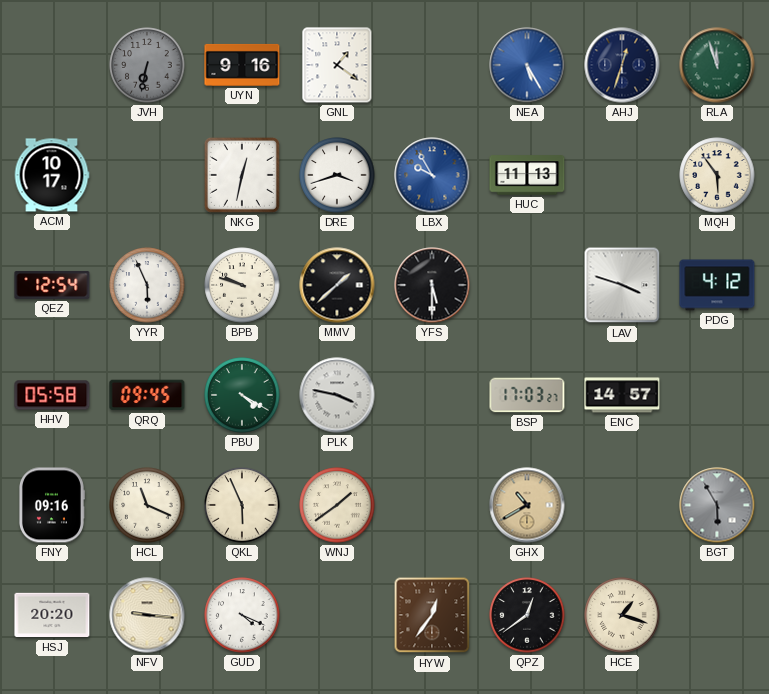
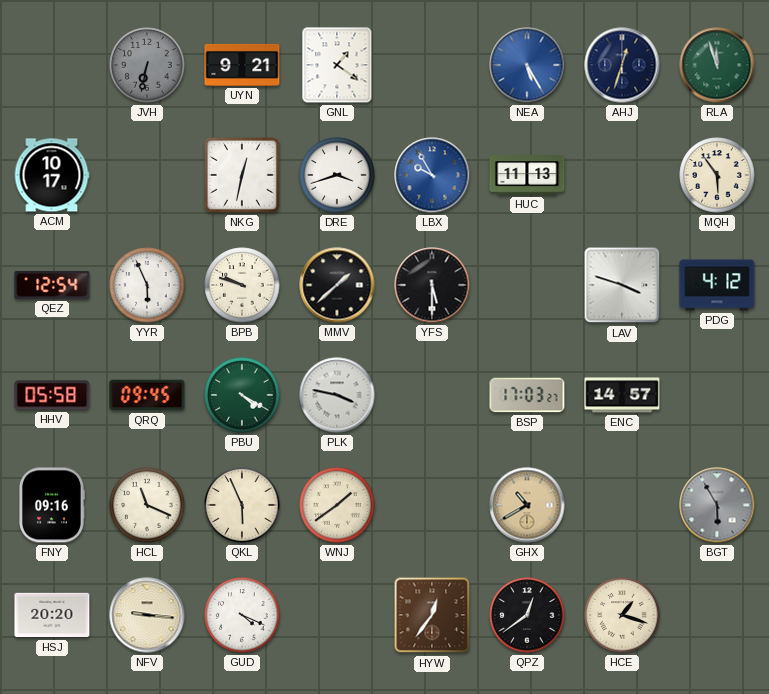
UYN: 9:16 -> 9:21
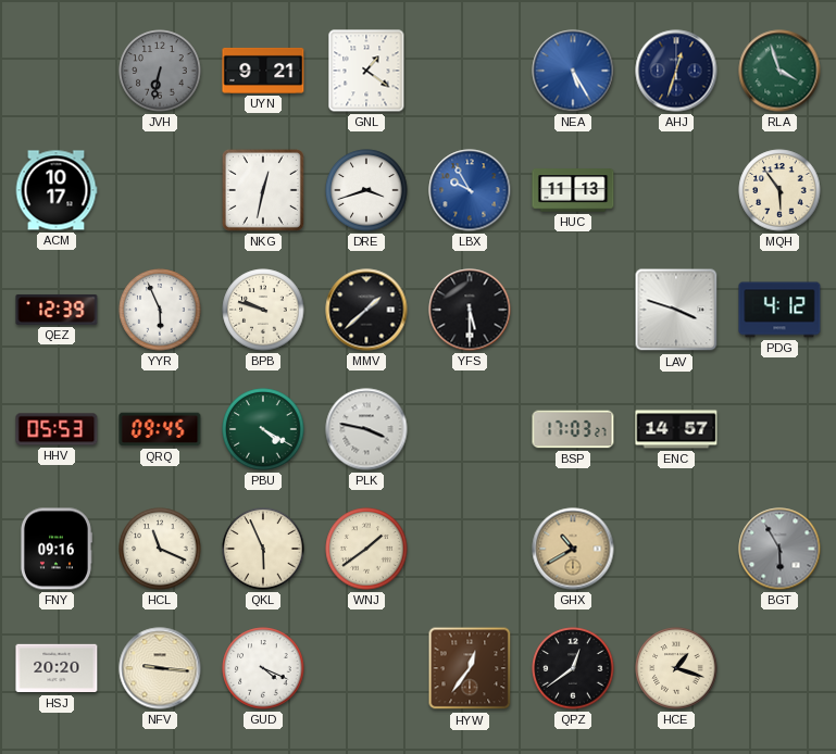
RLA: 11:57 -> 3:57
QEZ: 12:54 -> 12:39
HHV: 05:58 -> 05:53
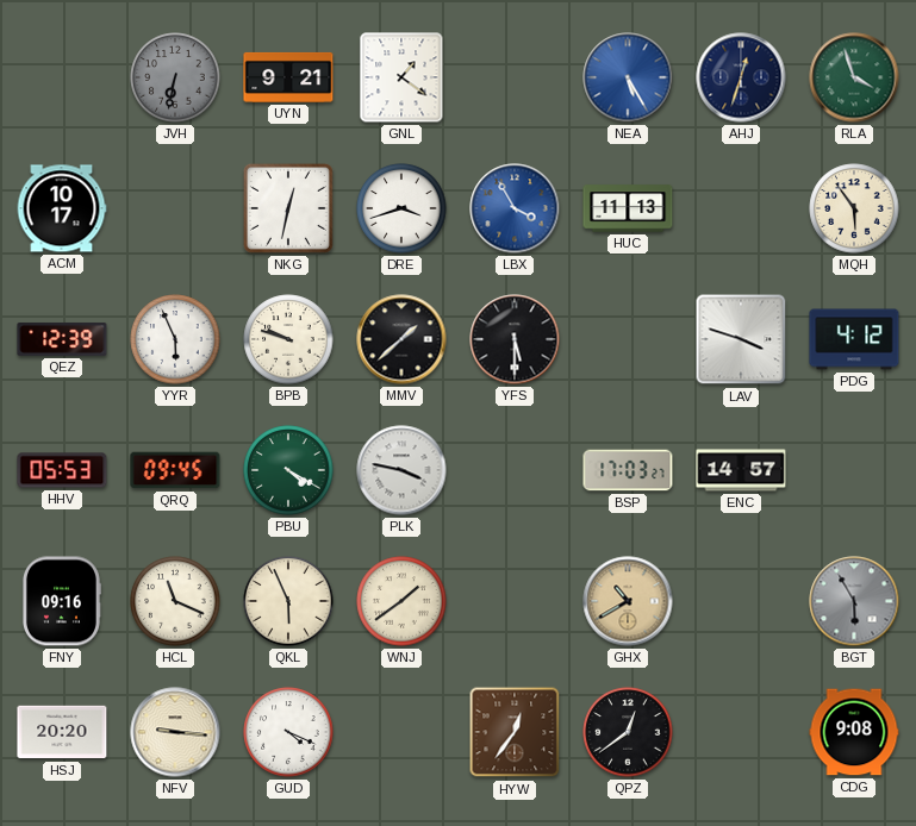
LBX: 9:55 -> 3:55
HCE: 1:18 -> none
CDG: none -> 9:08
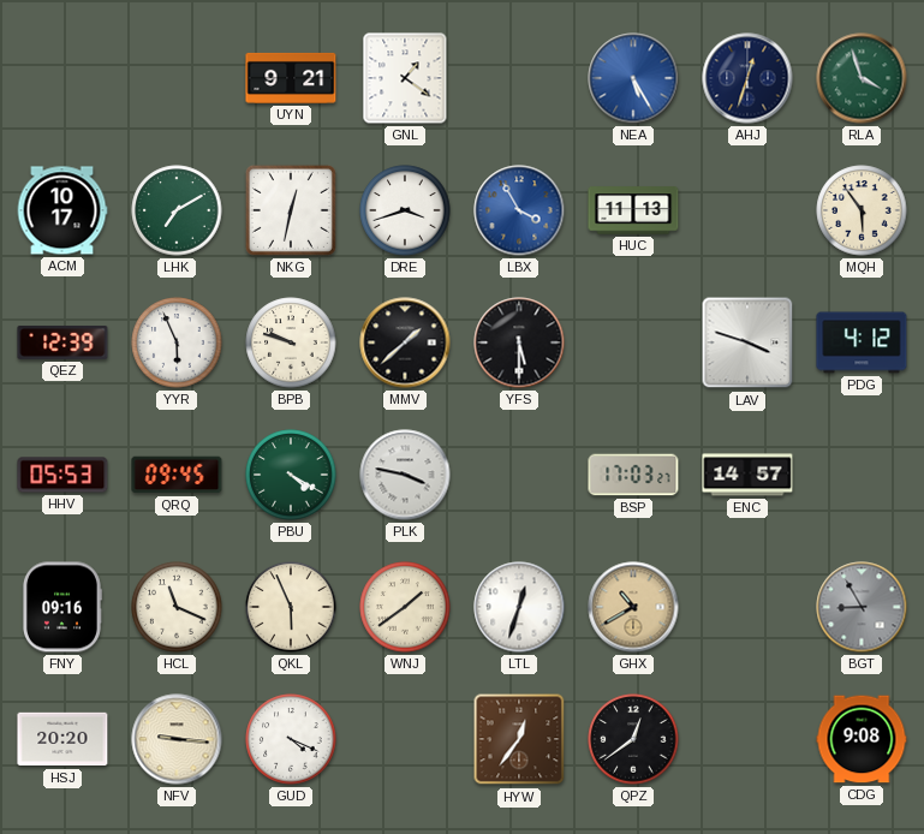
JVH: 6:32 -> none
LHK: none -> 7:10
LTL: none -> 12:33
BGT: 5:55 -> 8:55
